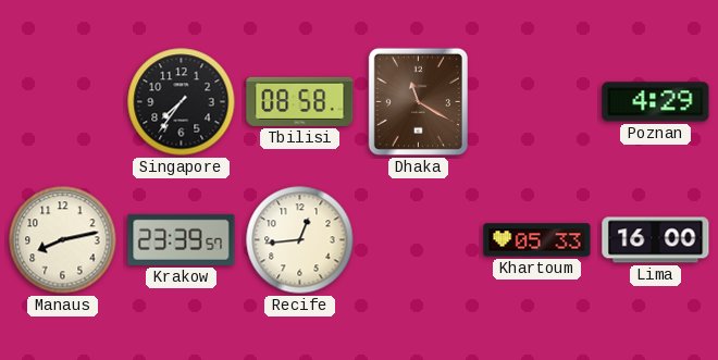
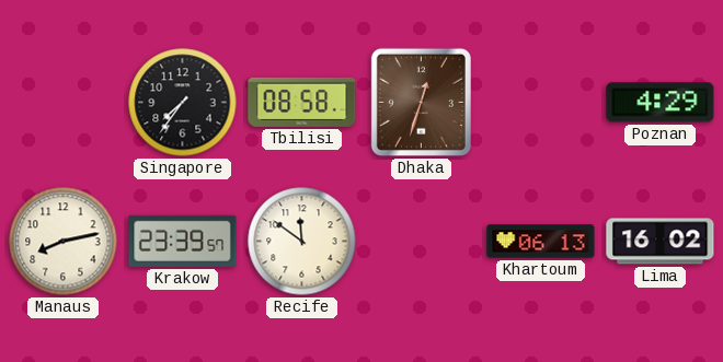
Dhaka: 11:20 -> 12:33
Recife: 12:44 -> 11:51
Khartoum: 05:33 -> 06:13
Lima: 16:00 -> 16:02
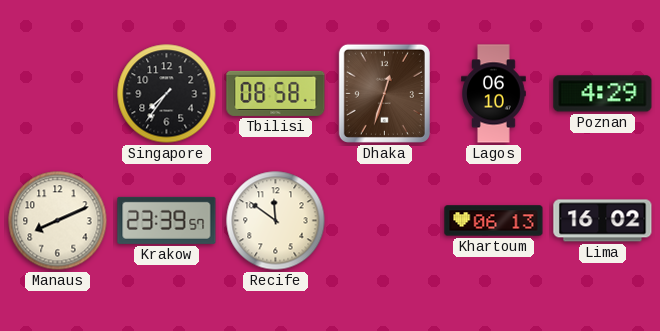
Lagos: none -> 06:10
Manaus: 8:13 -> 8:11
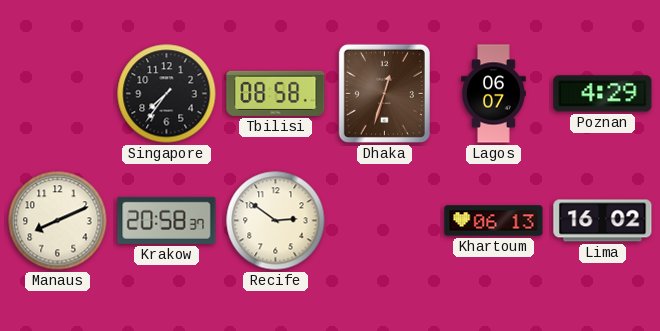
Lagos: 06:10 -> 06:07
Krakow: 23:39 -> 20:58
Recife: 11:51 -> 2:51
